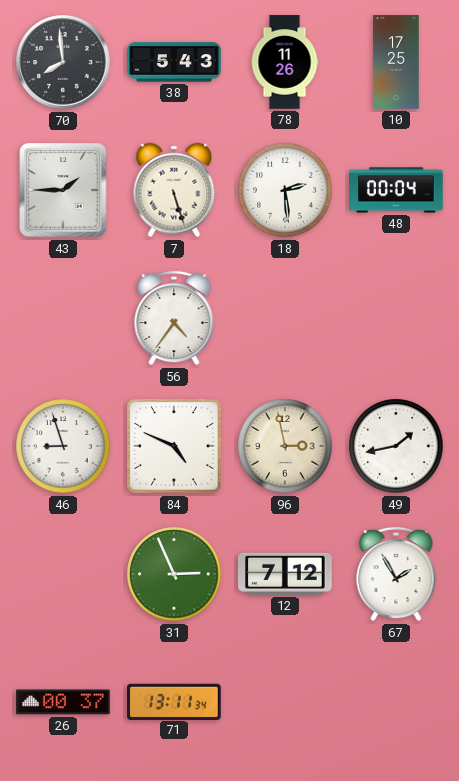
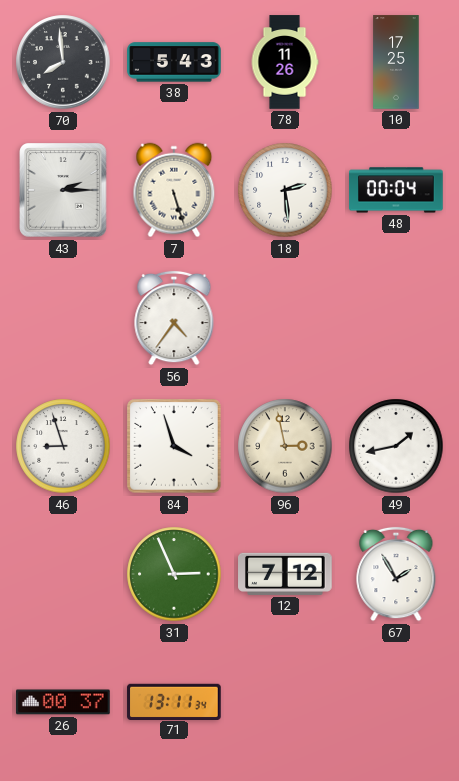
43: 1:45 -> 2:15
84: 4:49 -> 3:57
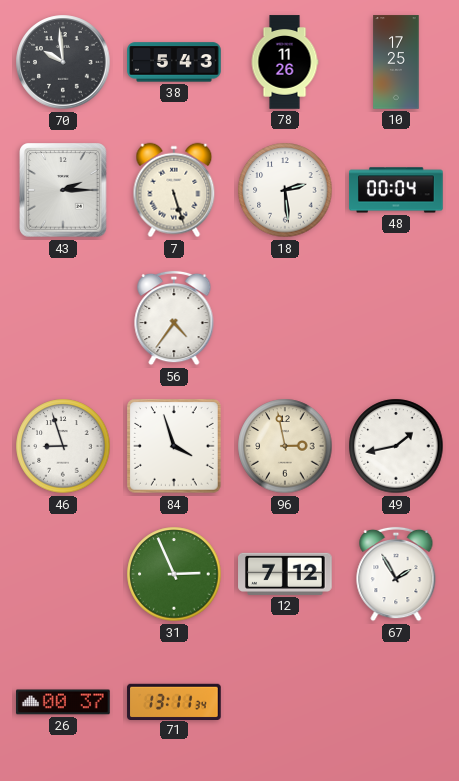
70: 7:59 -> 9:59
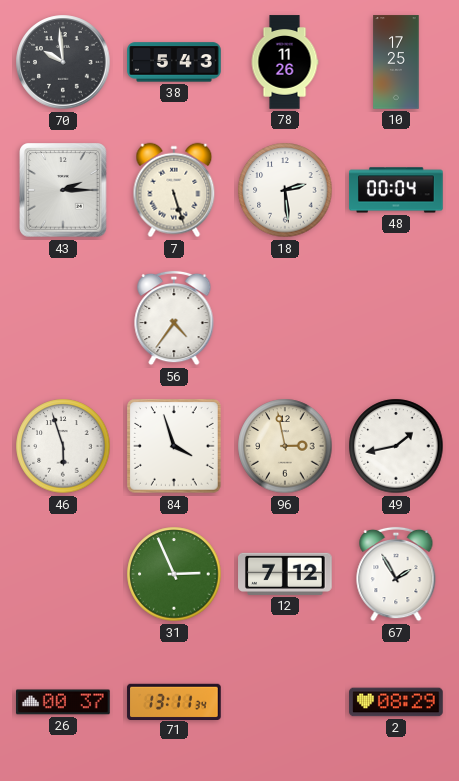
46: 8:57 -> 5:57
2: none -> 08:29
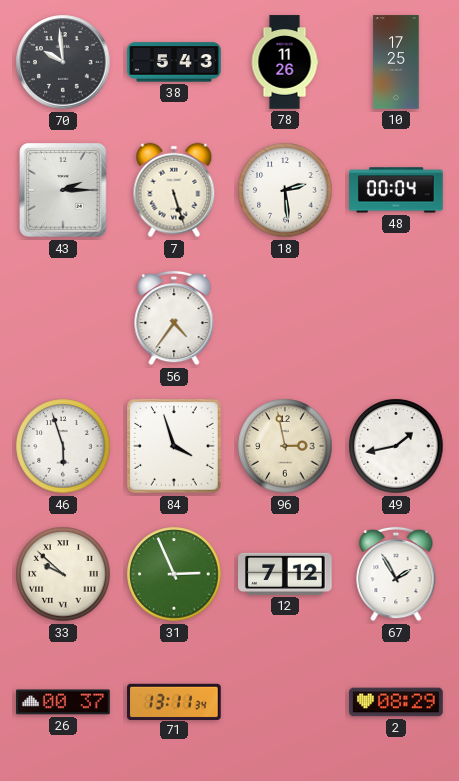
33: none -> 9:52
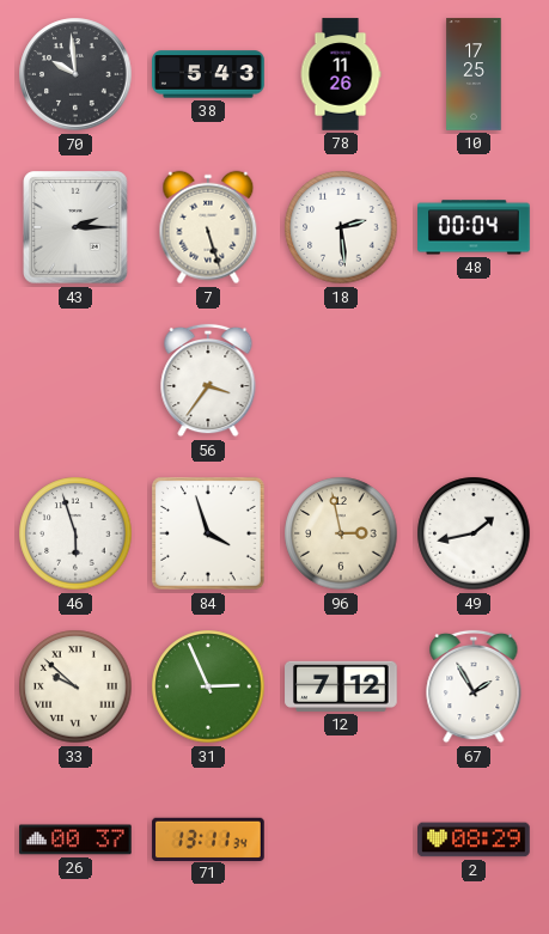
56: 4:36 -> 3:36
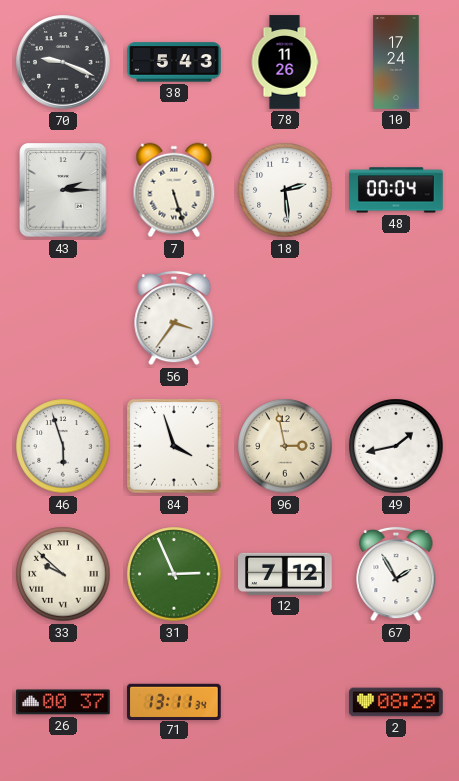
70: 9:59 -> 9:19
10: 17:25 -> 17:24
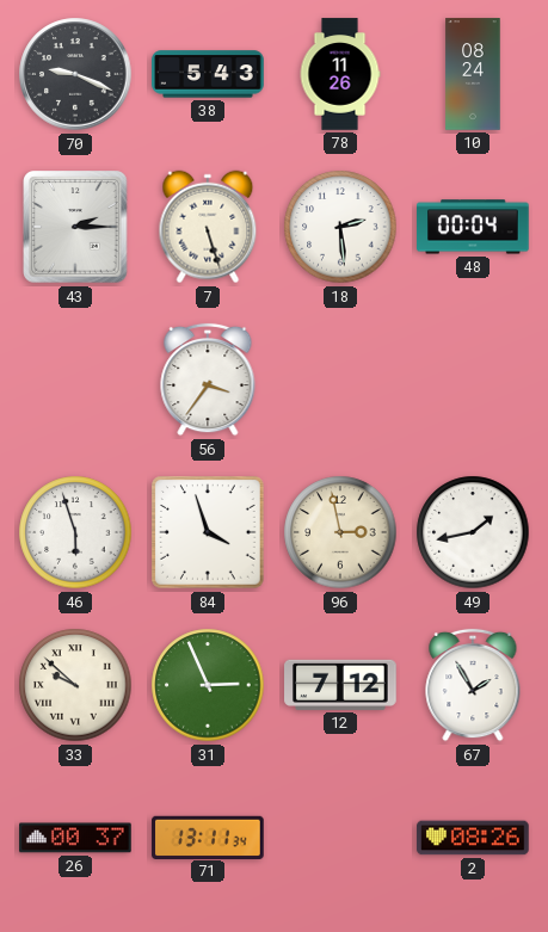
10: 17:24 -> 08:24
2: 08:29 -> 08:26
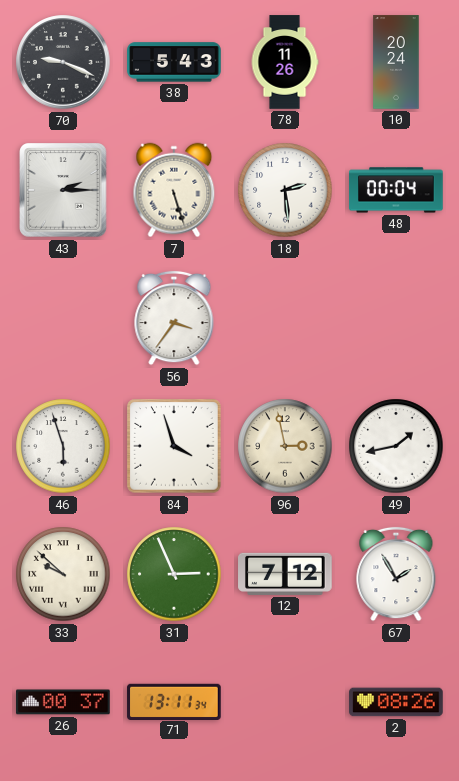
10: 08:24 -> 20:24
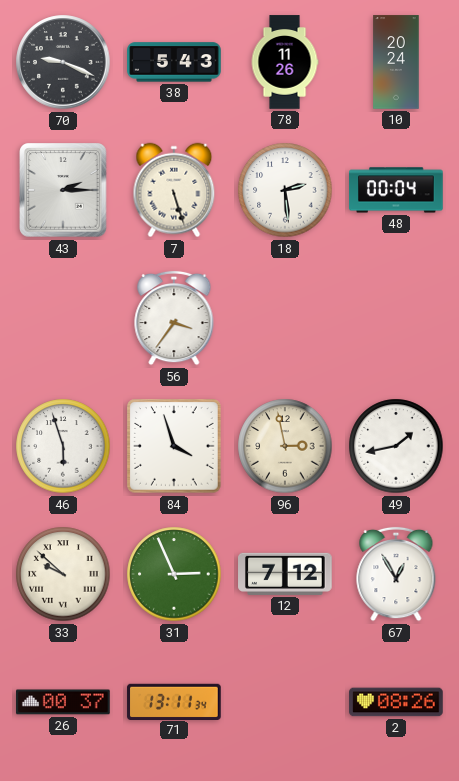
67: 1:55 -> 12:55
